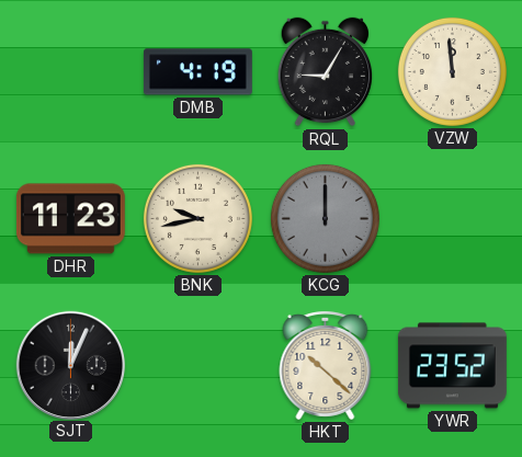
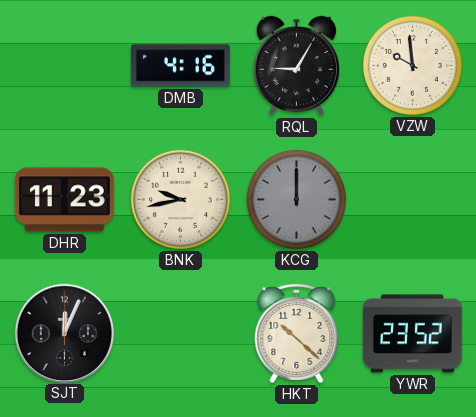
DMB: 4:19 -> 4:16
VZW: 11:59 -> 9:59
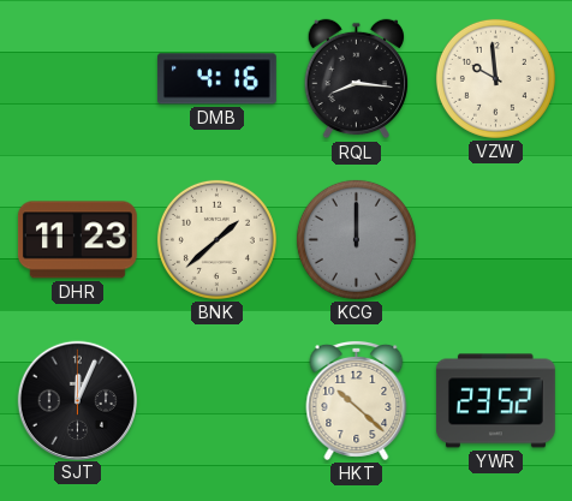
RQL: 9:05 -> 8:16
BNK: 9:43 -> 1:38
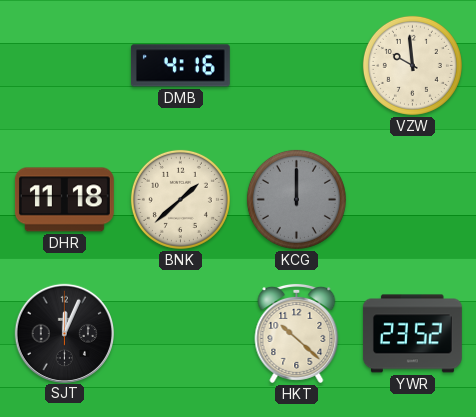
RQL: 8:16 -> none
DHR: 11:23 -> 11:18
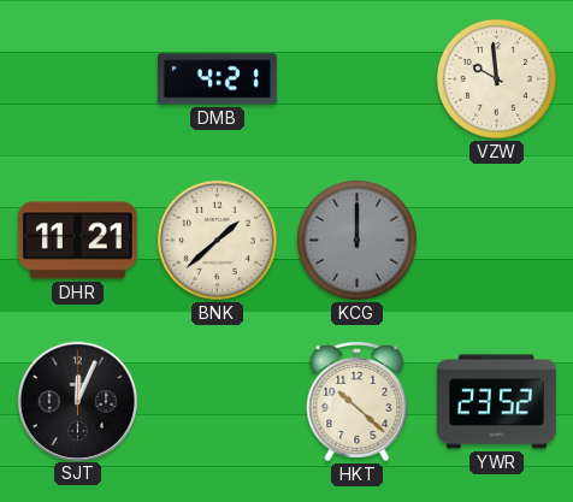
DMB: 4:16 -> 4:21
DHR: 11:18 -> 11:21
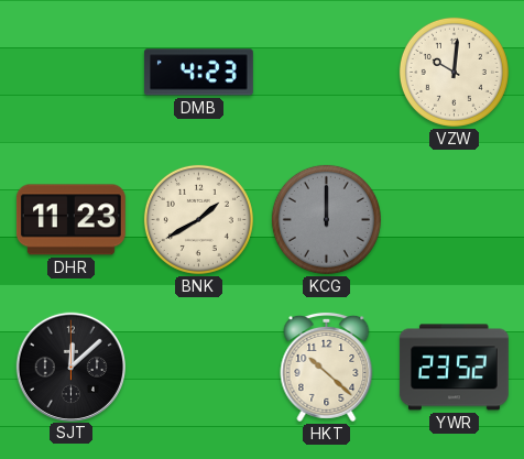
DMB: 4:21 -> 4:23
VZW: 9:59 -> 10:01
DHR: 11:21 -> 11:23
BNK: 1:38 -> 1:40
SJT: 12:04 -> 12:08
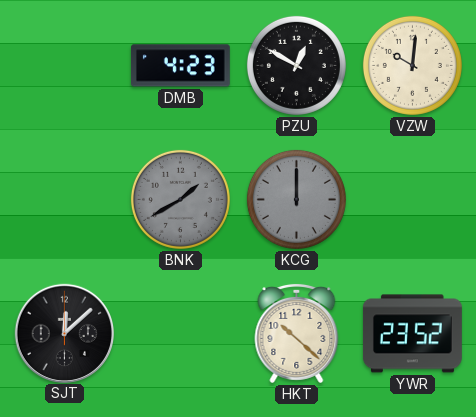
PZU: none -> 12:50
DHR: 11:23 -> none
BNK dial: cream -> grey
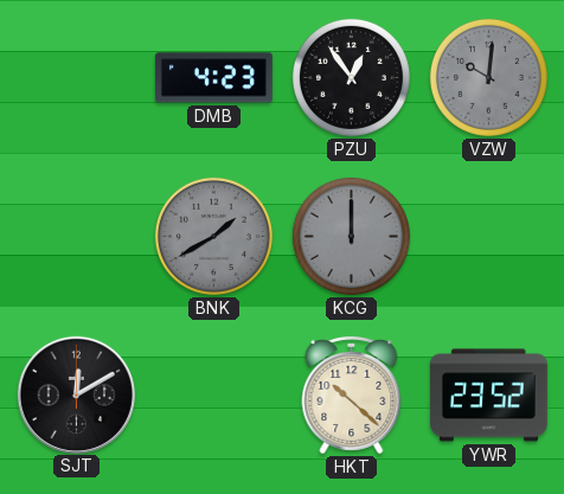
PZU: 12:50 -> 12:54
VZW dial: cream -> grey
SJT: 12:08 -> 12:10
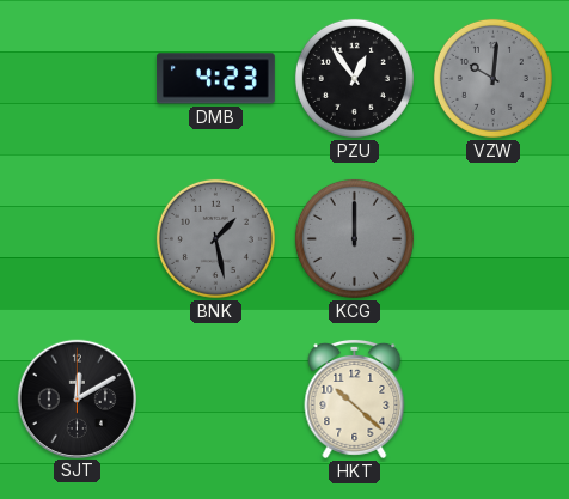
BNK: 1:40 -> 1:28
YWR: 23:52 -> none
